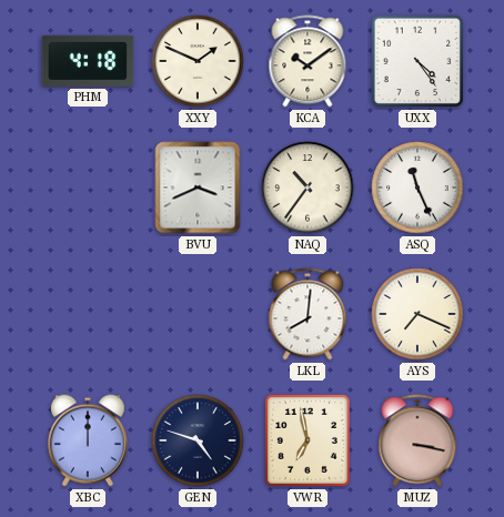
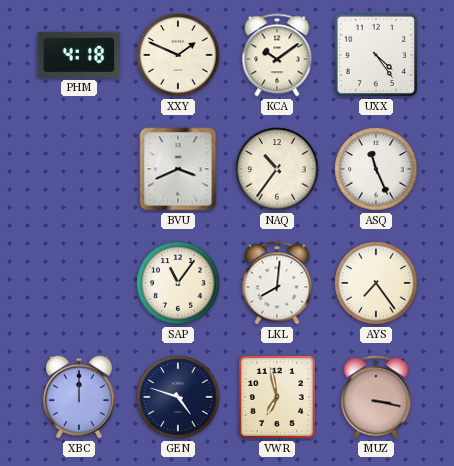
SAP: none -> 11:06
AYS: 7:19 -> 7:24
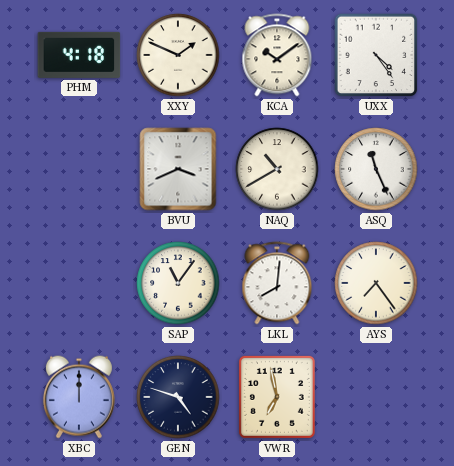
NAQ: 10:36 -> 10:40
MUZ: 3:17 -> none
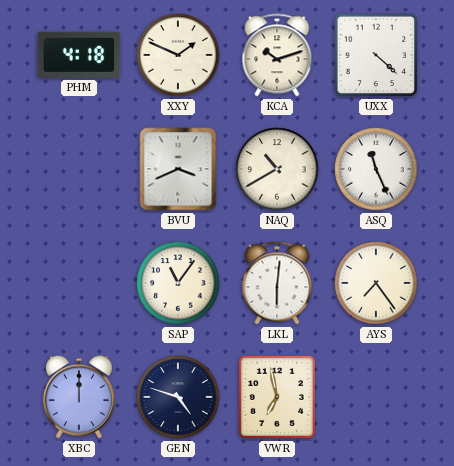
KCA: 10:09 -> 10:12
UXX: 4:24 -> 4:22
LKL: 8:01 -> 6:01
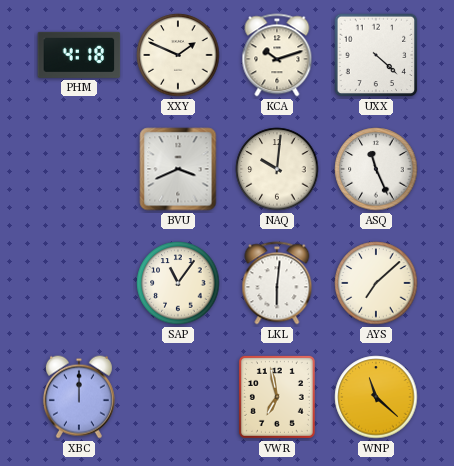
NAQ: 10:40 -> 10:01
AYS: 7:24 -> 7:08
GEN: 4:48 -> none
WNP: none -> 11:22
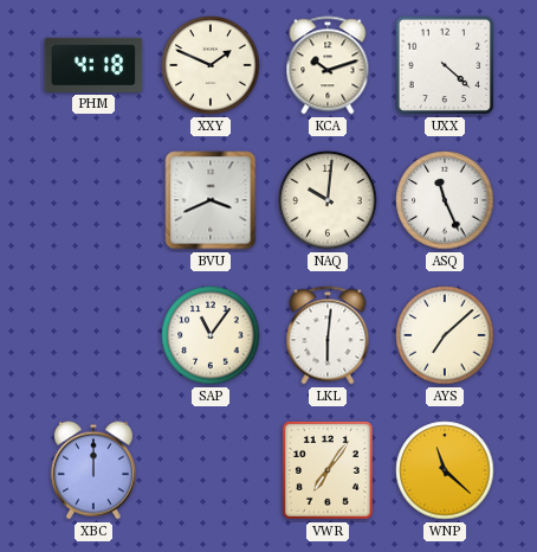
VWR: 6:58 -> 7:06
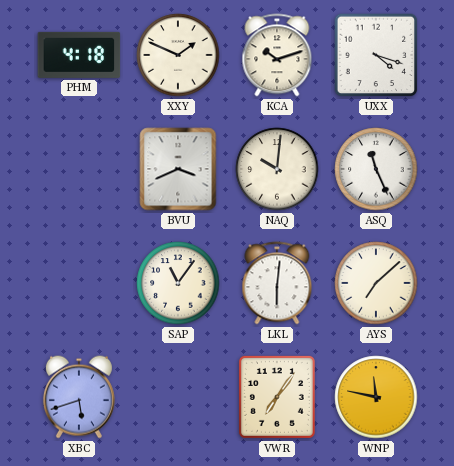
UXX: 4:22 -> 4:18
XBC: 12:00 -> 5:42
WNP: 11:22 -> 11:47
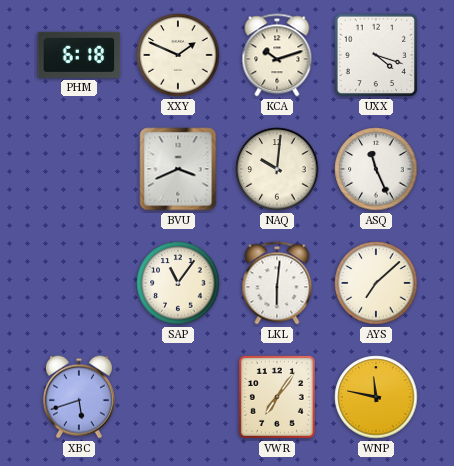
PHM: 4:18 -> 6:18
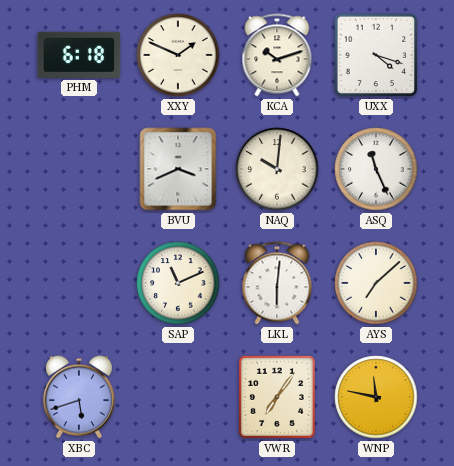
SAP: 11:06 -> 11:11
